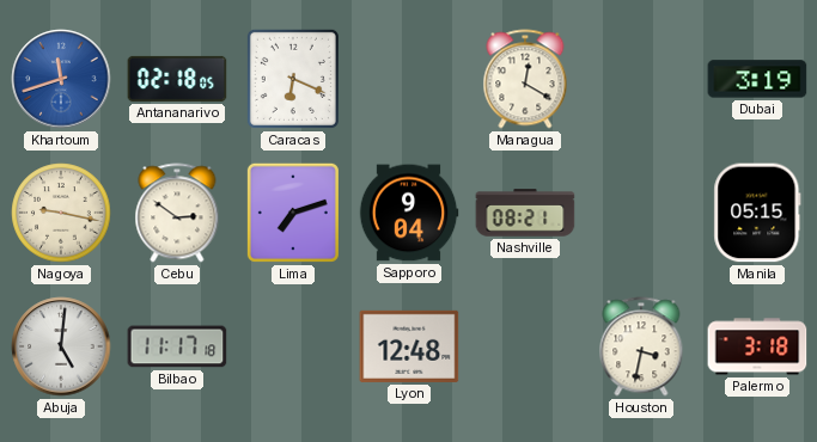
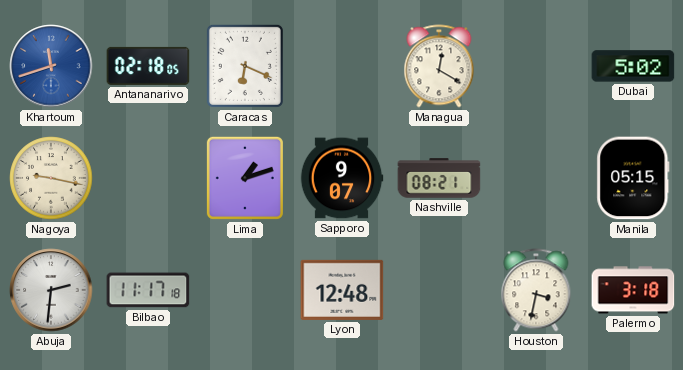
Dubai: 3:19 -> 5:02
Cebu: 2:51 -> none
Lima: 7:12 -> 1:12
Sapporo: 9:04 -> 9:07
Abuja: 5:01 -> 2:31
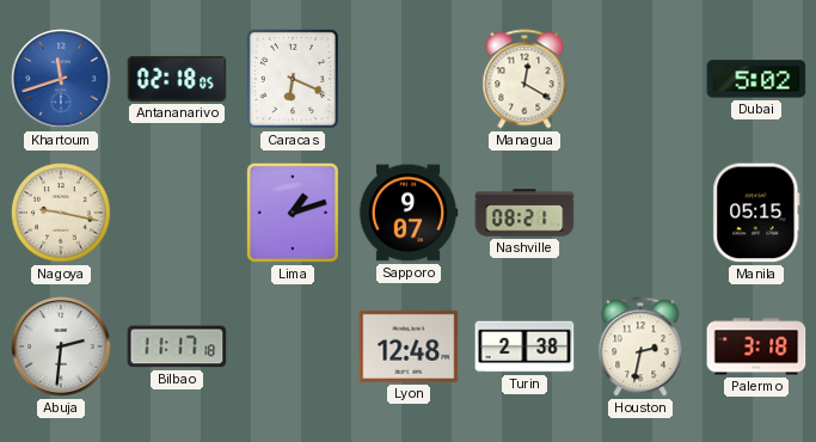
Turin: none -> 2:38
Houston: 3:32 -> 2:32
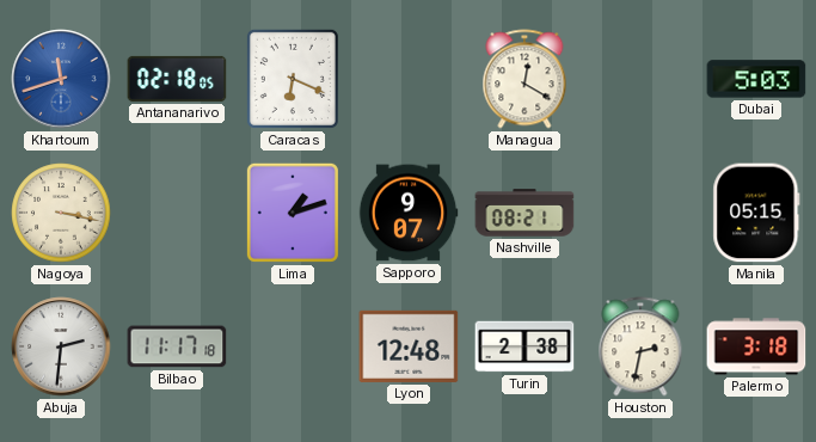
Dubai: 5:02 -> 5:03
Nagoya: 9:17 -> 3:17
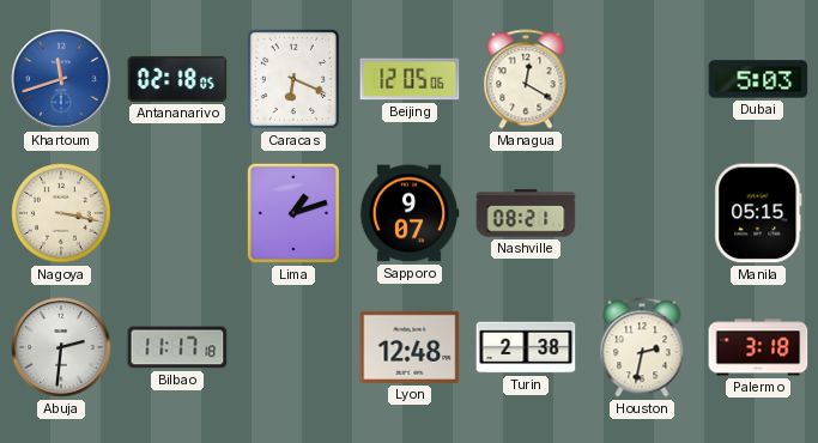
Beijing: none -> 12:05
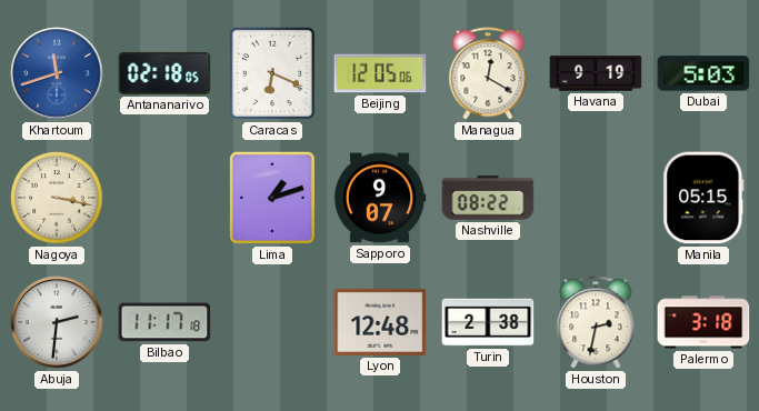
Havana: none -> 9:19
Nashville: 08:21 -> 08:22
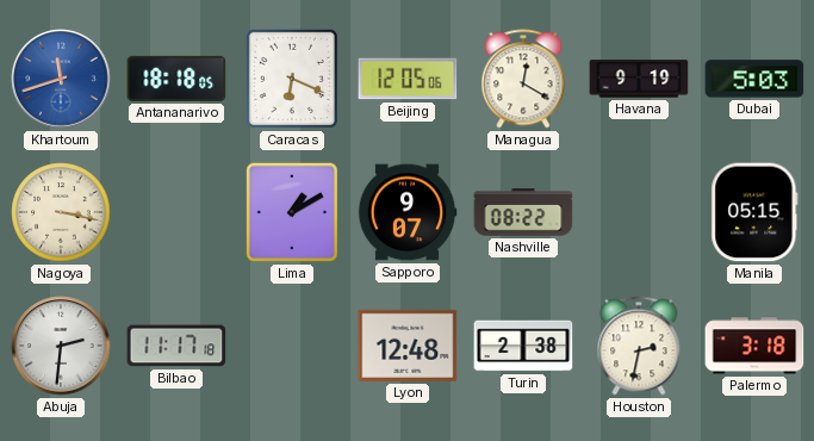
Antananarivo: 02:18 -> 18:18
Lima: 1:12 -> 1:10
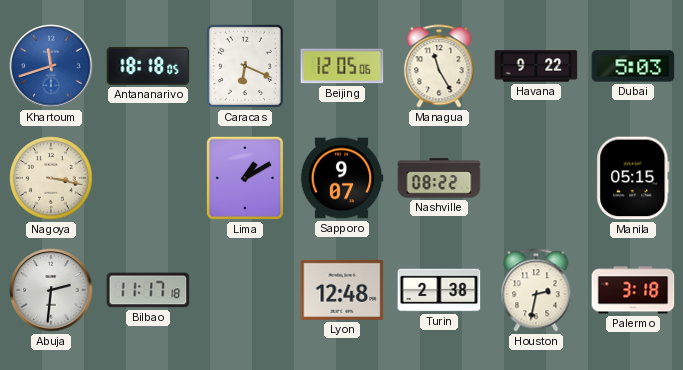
Managua: 12:20 -> 11:25
Havana: 9:19 -> 9:22
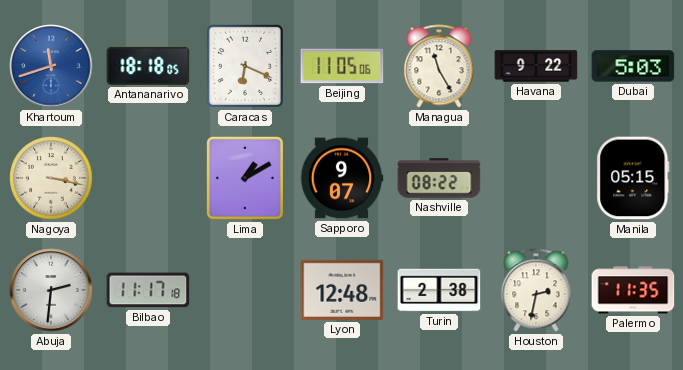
Beijing: 12:05 -> 11:05
Palermo: 3:18 -> 11:35
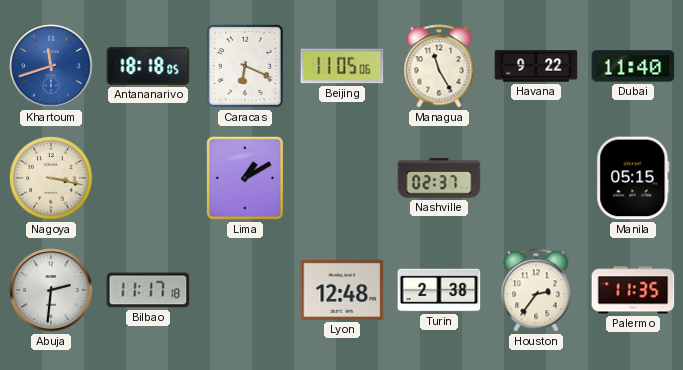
Dubai: 5:03 -> 11:40
Sapporo: 9:07 -> none
Nashville: 08:22 -> 02:37
Houston: 2:32 -> 2:36
